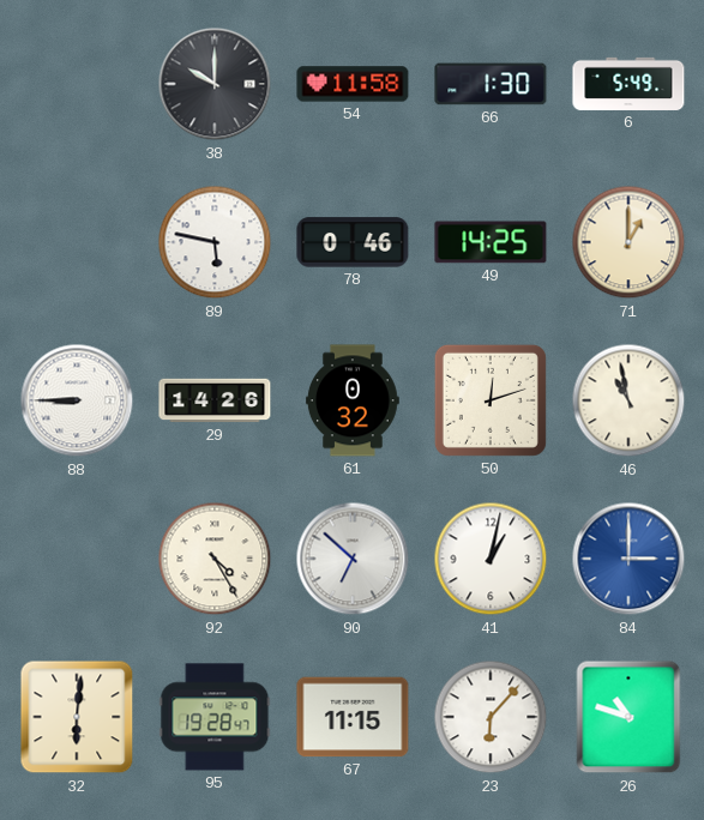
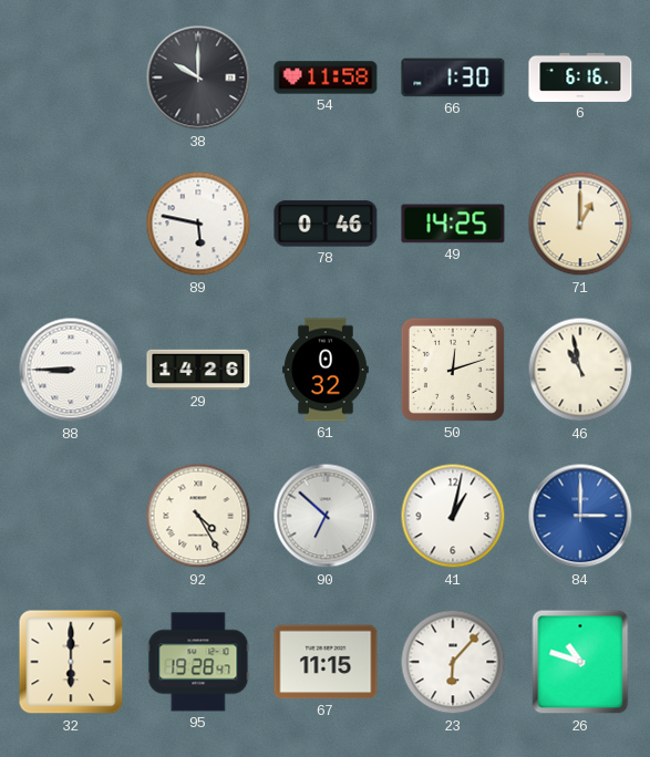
6: 5:49 -> 6:16
32: 6:01 -> 6:00
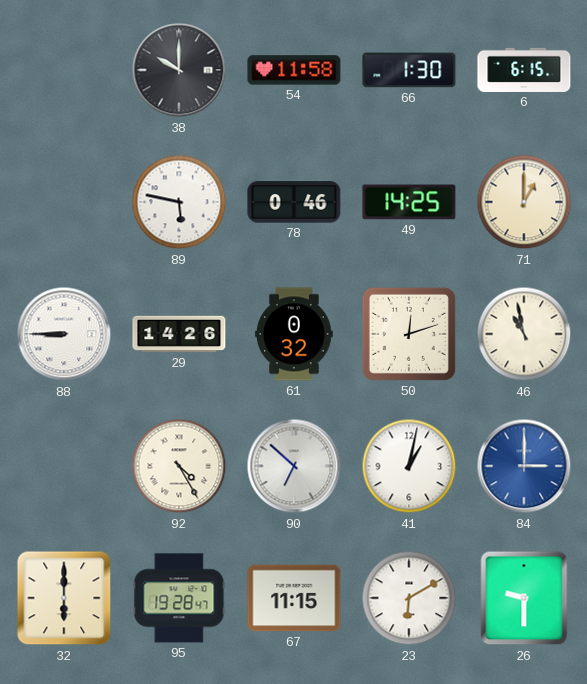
6: 6:16 -> 6:15
23: 6:07 -> 6:10
26: 10:48 -> 9:30
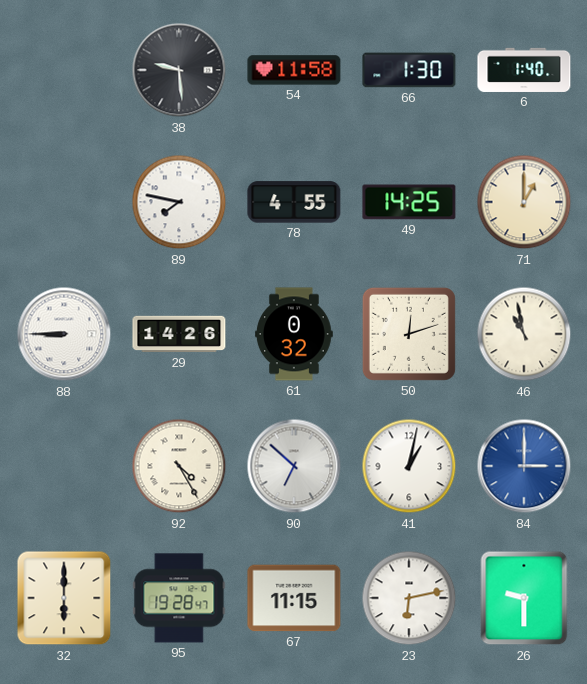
38: 10:00 -> 9:29
6: 6:15 -> 1:40
89: 5:47 -> 7:47
78: 0:46 -> 4:55
23: 6:10 -> 6:13
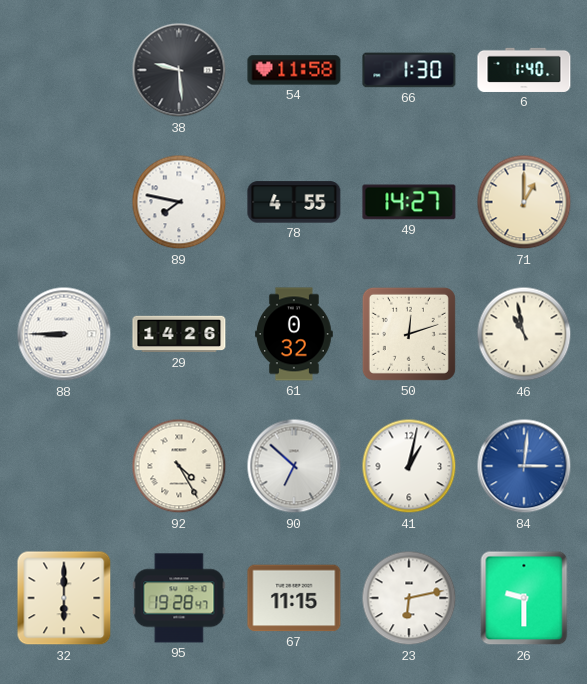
49: 14:25 -> 14:27
84: 3:00 -> 3:01
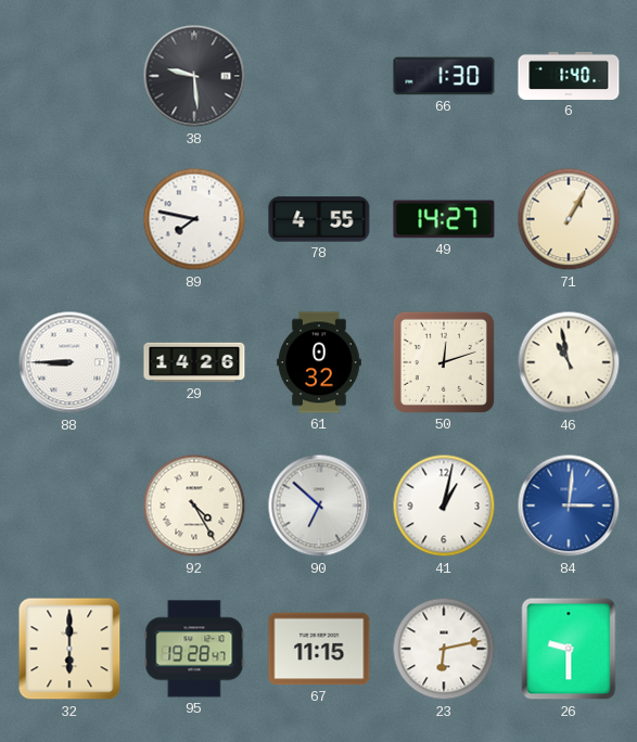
54: 11:58 -> none
71: 1:00 -> 1:05
